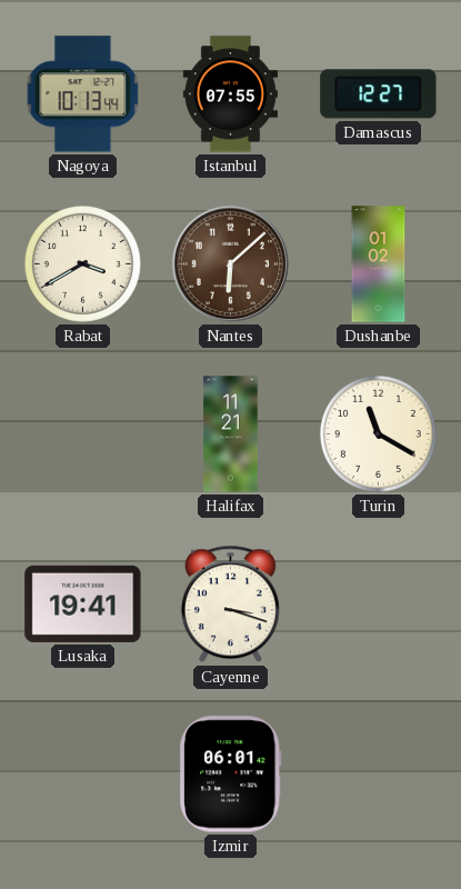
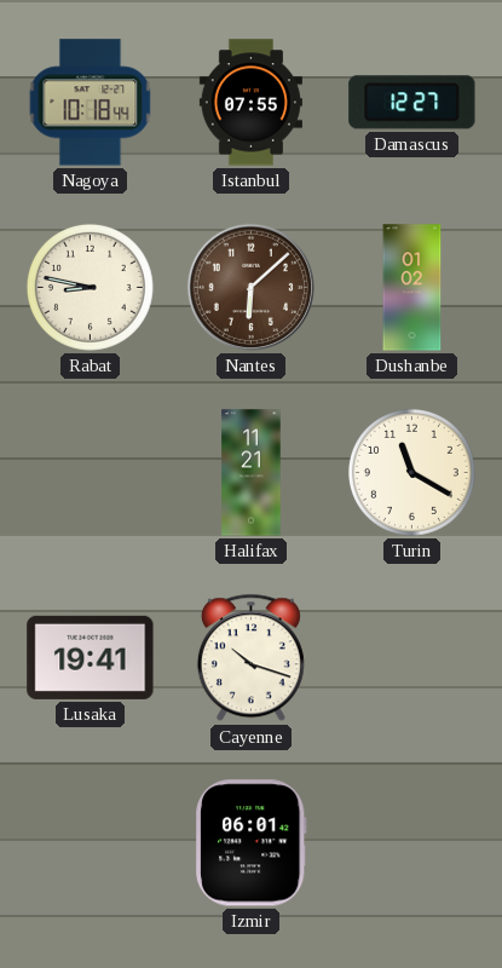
Nagoya: 10:13 -> 10:18
Rabat: 3:40 -> 8:47
Cayenne: 3:18 -> 10:18
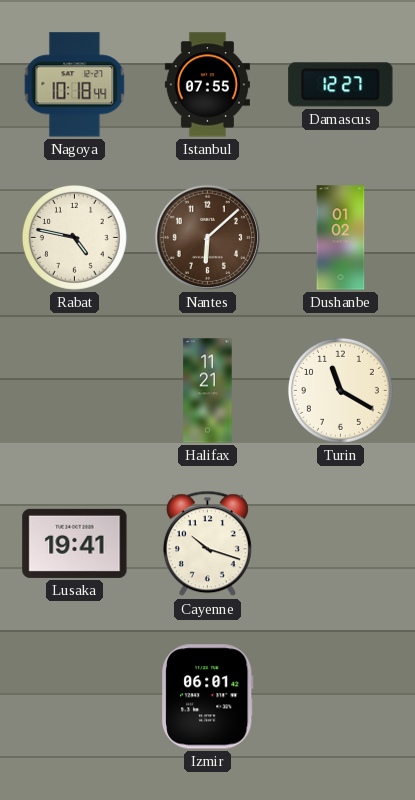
Rabat: 8:47 -> 4:47
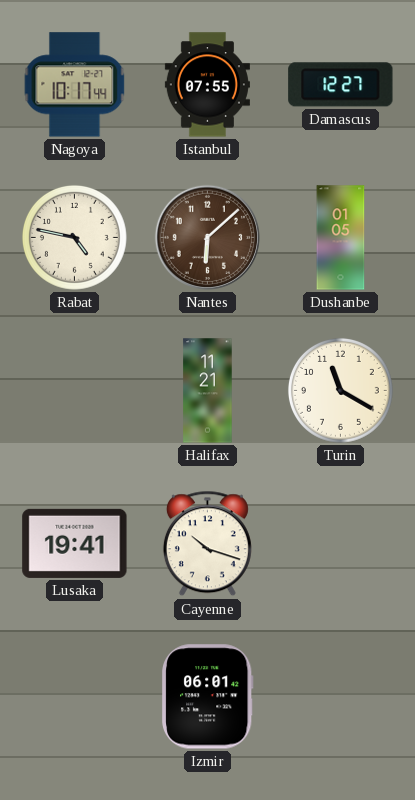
Nagoya: 10:18 -> 10:17
Dushanbe: 01:02 -> 01:05
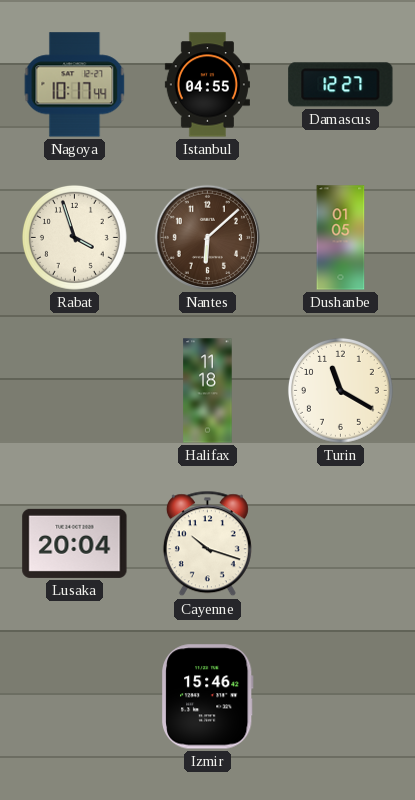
Istanbul: 07:55 -> 04:55
Rabat: 4:47 -> 3:57
Halifax: 11:21 -> 11:18
Lusaka: 19:41 -> 20:04
Izmir: 06:01 -> 15:46
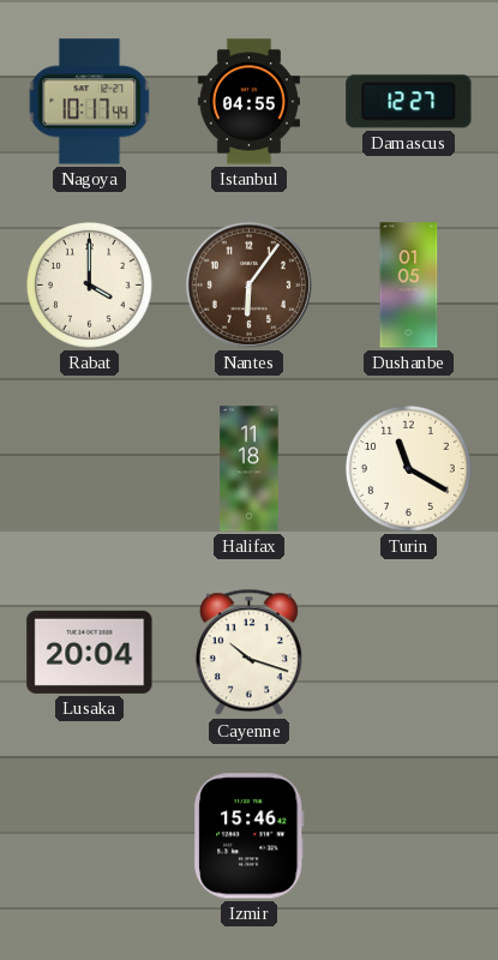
Rabat: 3:57 -> 4:00
Nantes: 6:08 -> 6:06
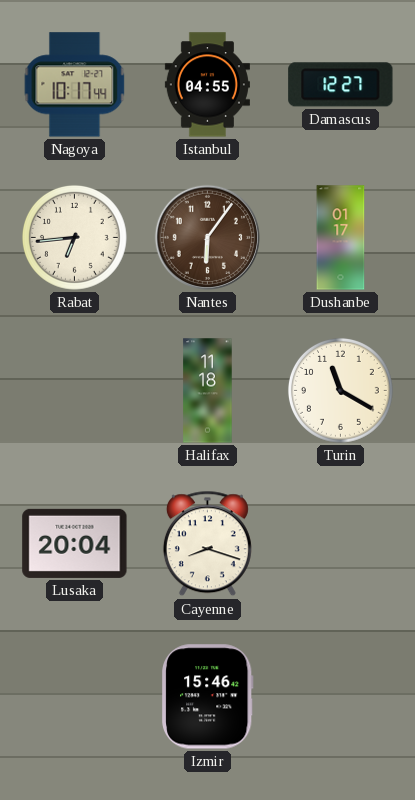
Rabat: 4:00 -> 6:44
Dushanbe: 01:05 -> 01:17
Cayenne: 10:18 -> 8:18
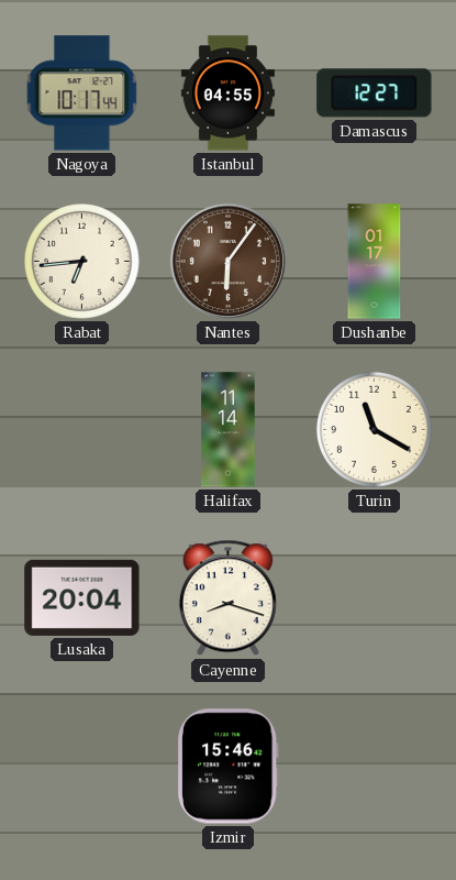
Halifax: 11:18 -> 11:14
